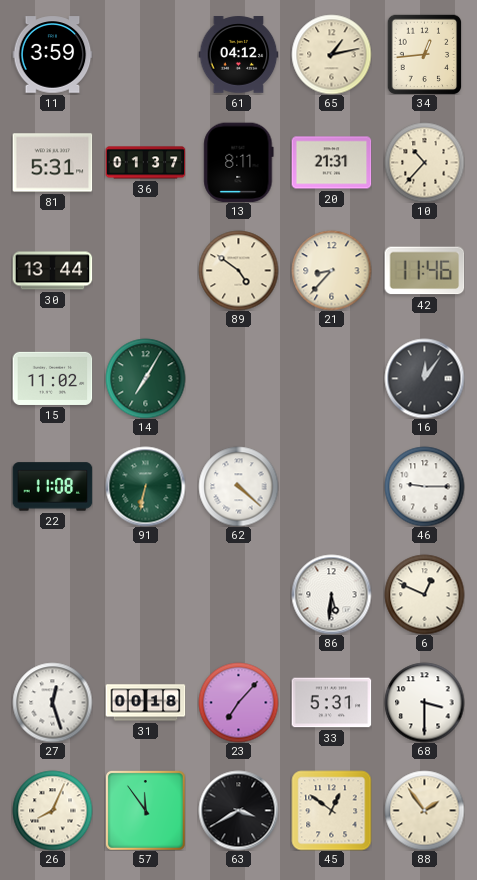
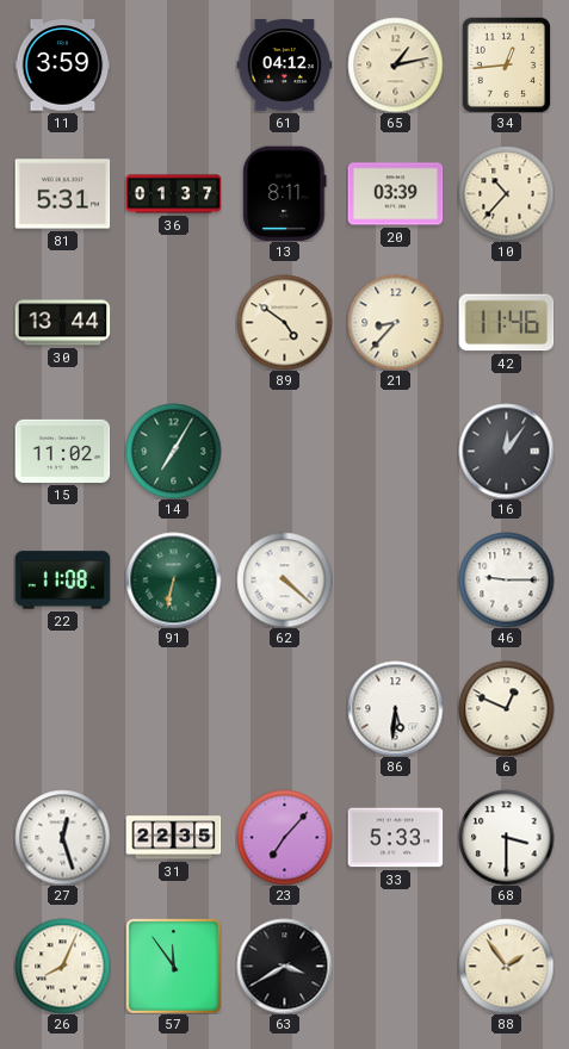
20: 21:31 -> 03:39
31: 00:18 -> 22:35
33: 5:31 -> 5:33
45: 12:51 -> none
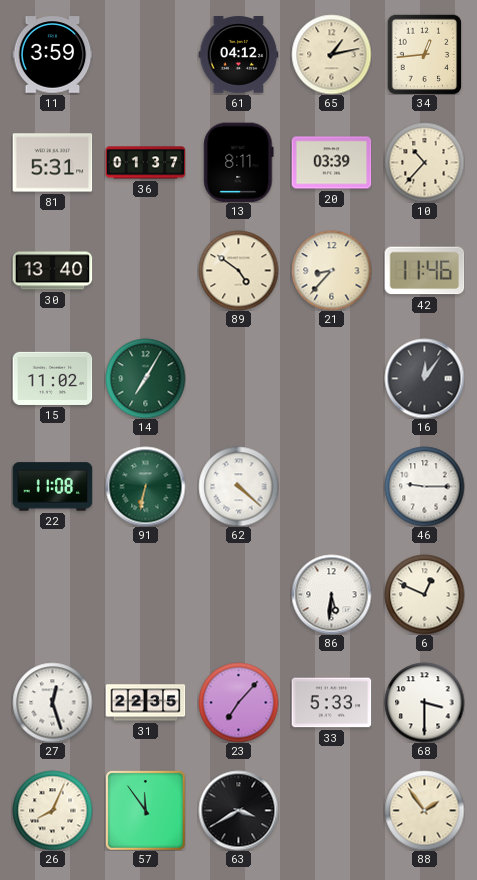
30: 13:44 -> 13:40
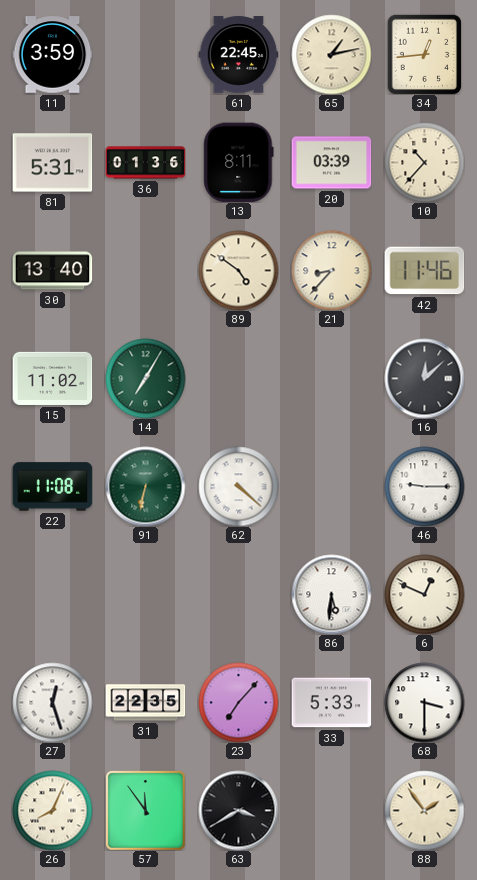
61: 04:12 -> 22:45
36: 01:37 -> 01:36
16: 12:06 -> 12:08
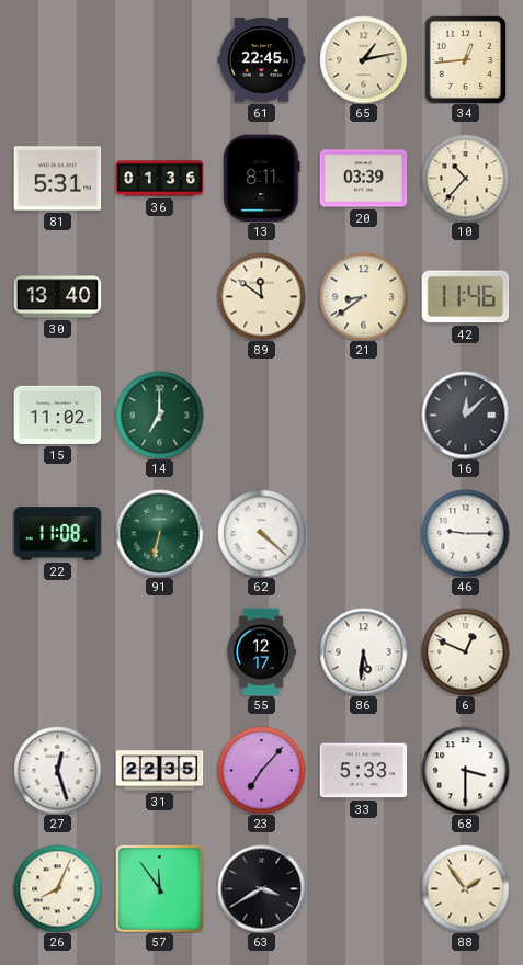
11: 3:59 -> none
89: 4:51 -> 11:51
21: 8:37 -> 8:39
14: 7:05 -> 7:00
55: none -> 12:17
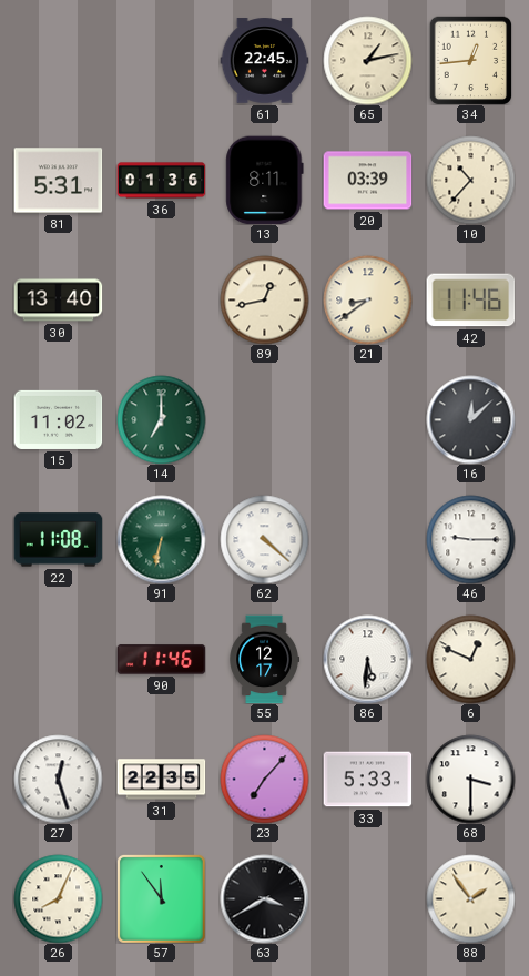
89: 11:51 -> 12:43
90: none -> 11:46
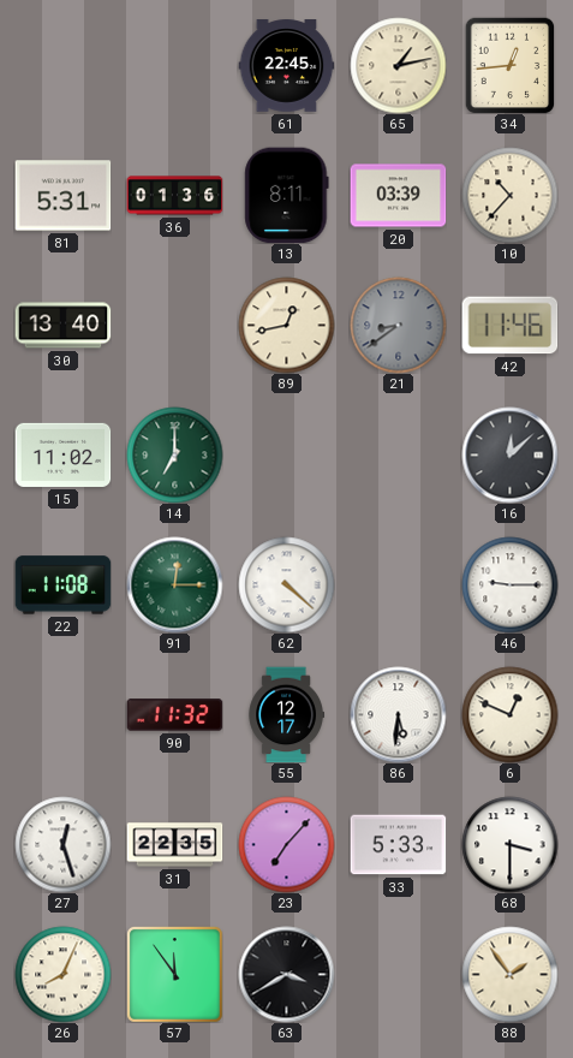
21 dial: cream -> grey
91: 6:32 -> 12:15
90: 11:46 -> 11:32
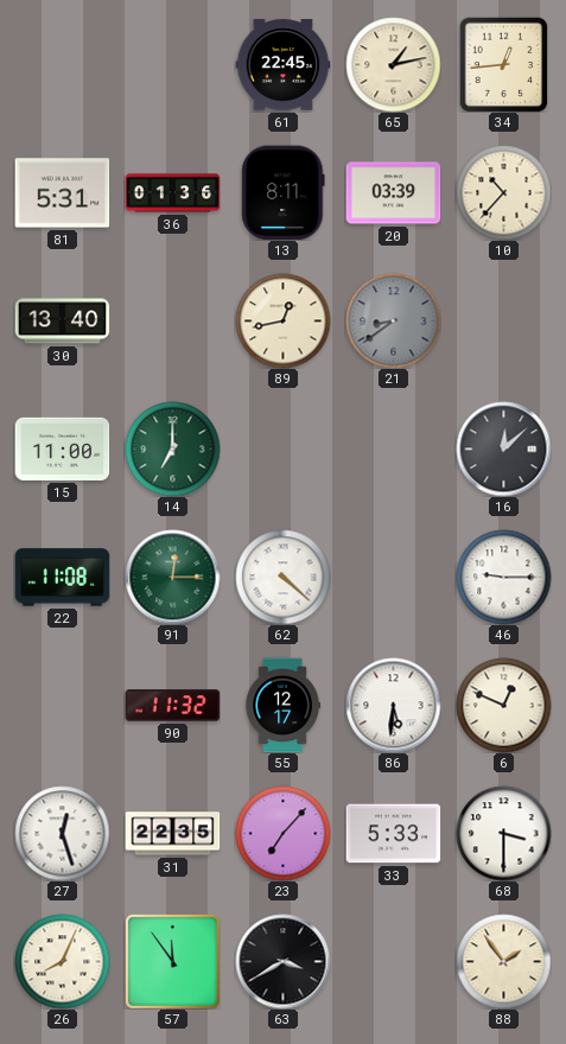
42: 11:46 -> none
15: 11:02 -> 11:00
